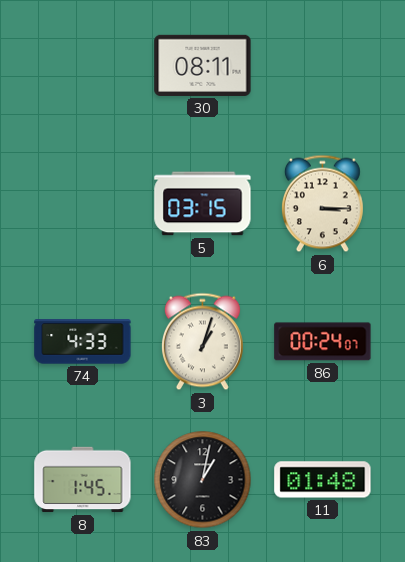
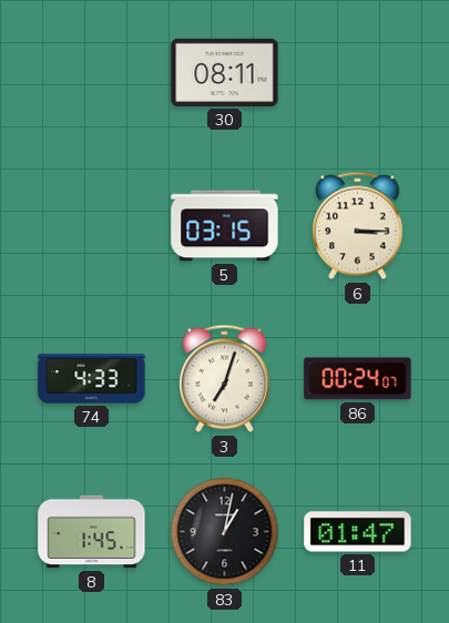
3: 1:03 -> 7:03
11: 01:48 -> 01:47
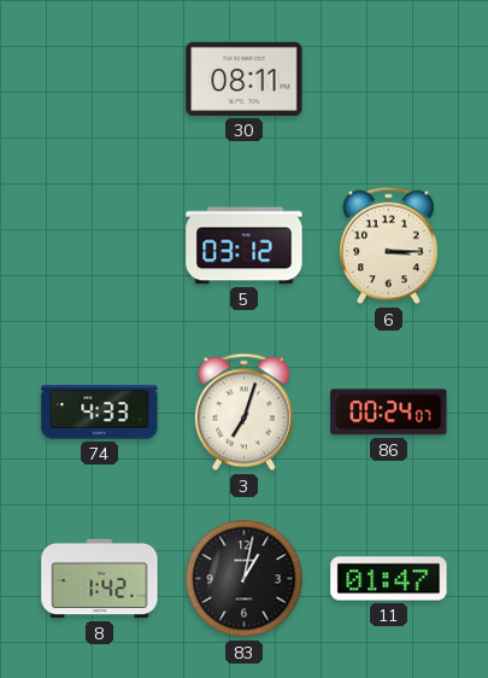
5: 03:15 -> 03:12
8: 1:45 -> 1:42
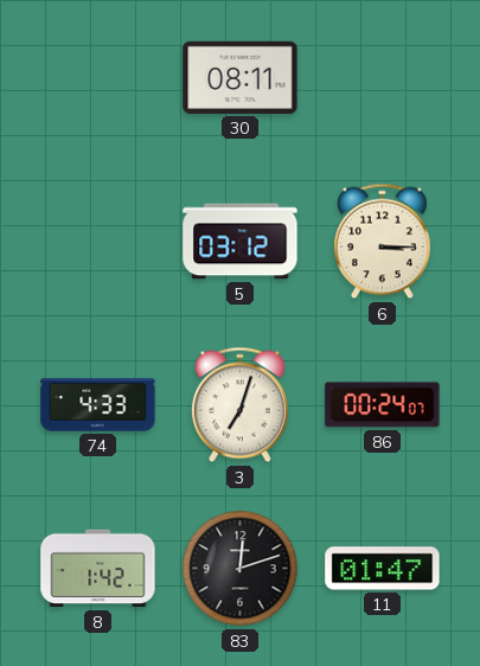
83: 1:02 -> 12:12
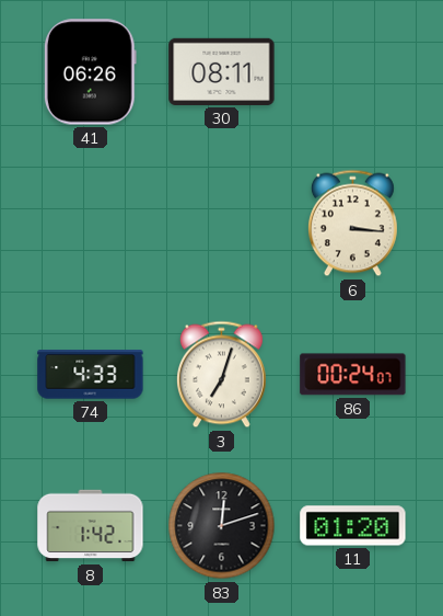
41: none -> 06:26
5: 03:12 -> none
6: 3:15 -> 3:16
11: 01:47 -> 01:20
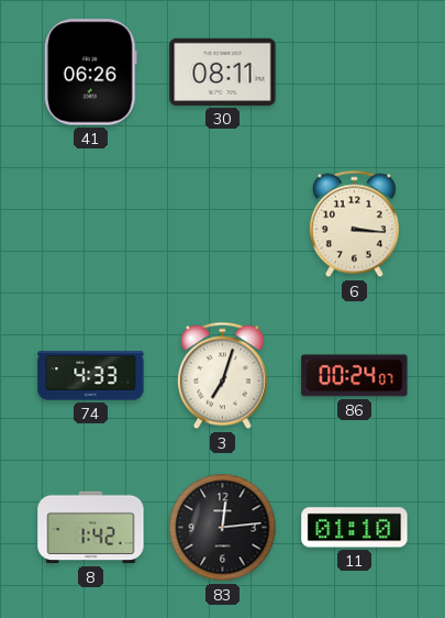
83: 12:12 -> 12:14
11: 01:20 -> 01:10
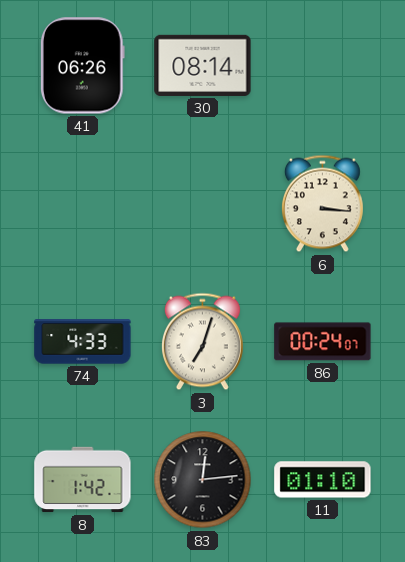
30: 08:11 -> 08:14
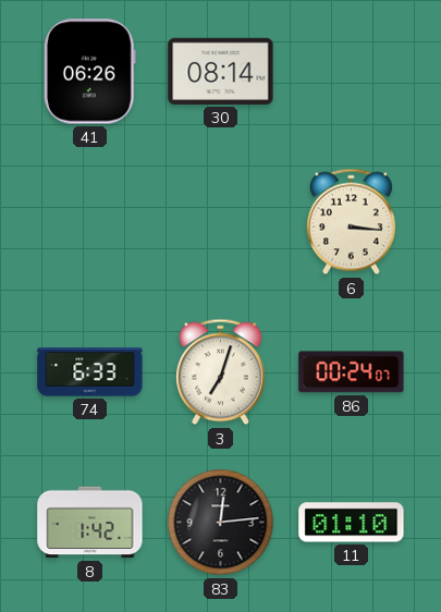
74: 4:33 -> 6:33
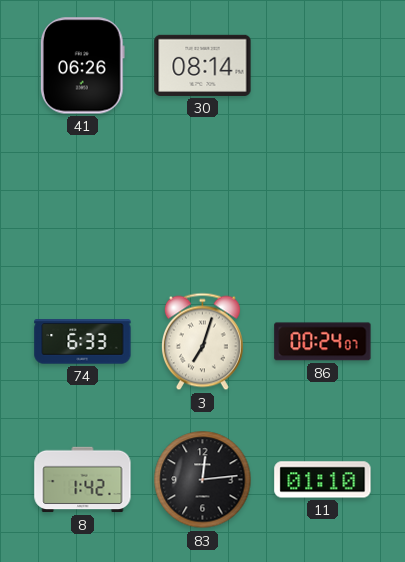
6: 3:16 -> none
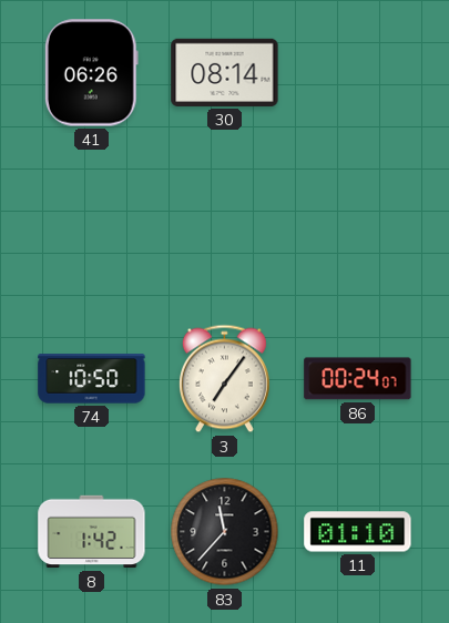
74: 6:33 -> 10:50
3: 7:03 -> 7:06
83: 12:14 -> 11:37
